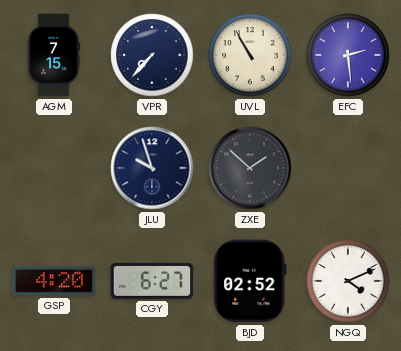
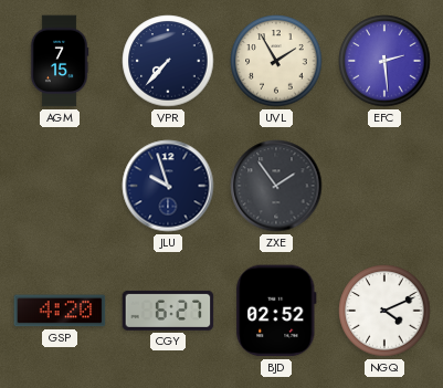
UVL: 10:55 -> 1:55
ZXE: 1:52 -> 1:54
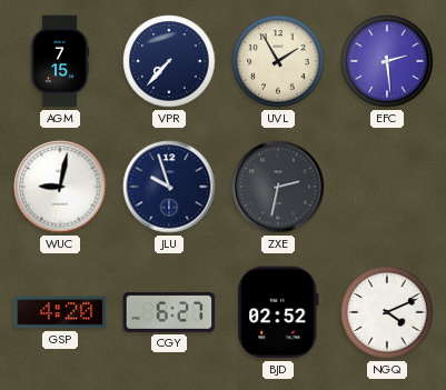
WUC: none -> 9:02
ZXE: 1:54 -> 2:32
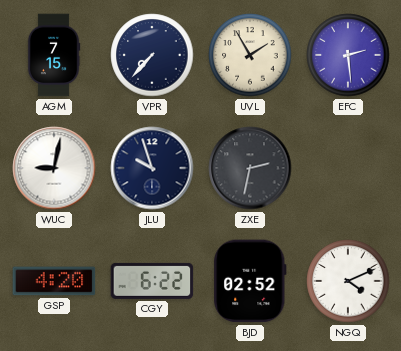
CGY: 6:27 -> 6:22
